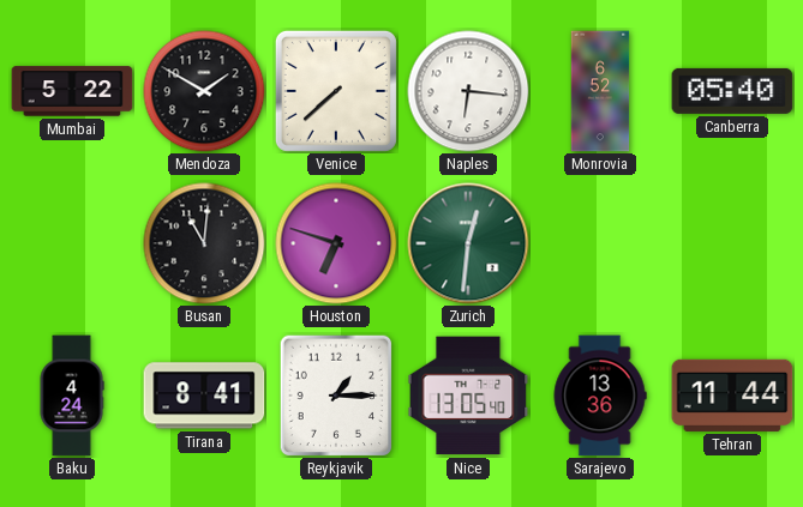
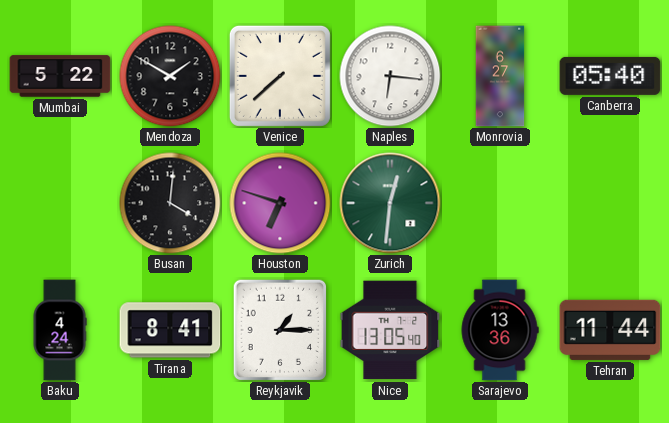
Monrovia: 6:52 -> 6:27
Busan: 11:01 -> 4:01
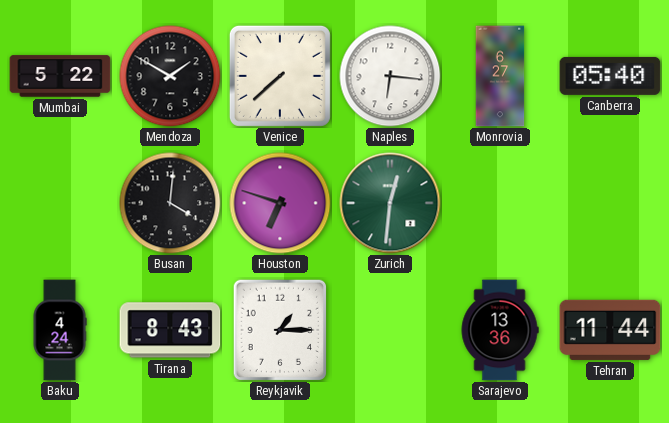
Tirana: 8:41 -> 8:43
Nice: 13:05 -> none
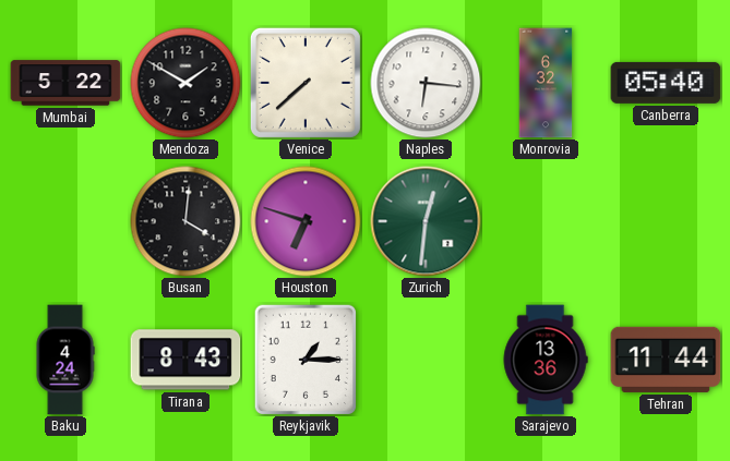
Monrovia: 6:27 -> 6:32
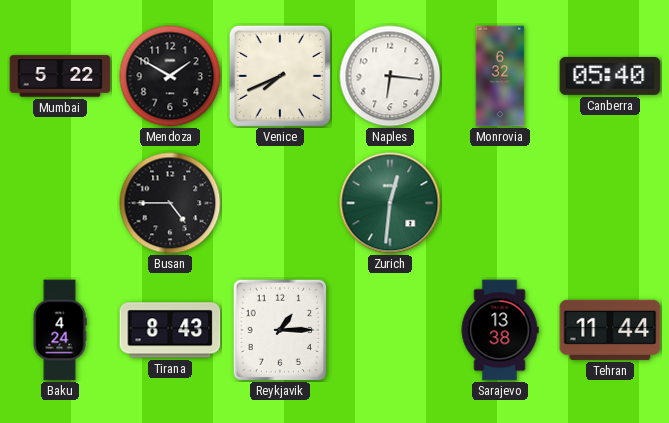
Venice: 7:38 -> 7:41
Busan: 4:01 -> 4:45
Houston: 6:48 -> none
Sarajevo: 13:36 -> 13:38
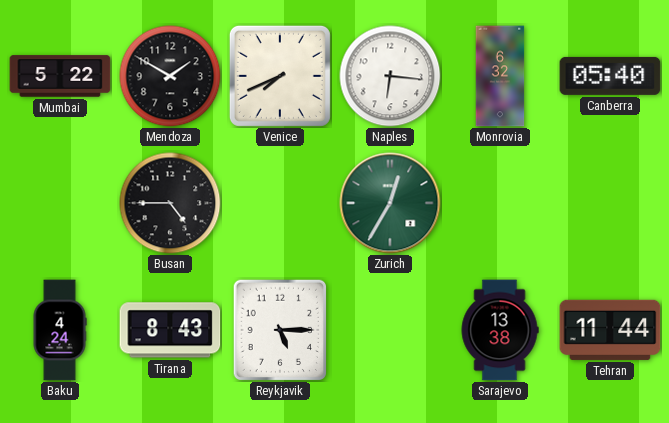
Zurich: 12:31 -> 12:35
Reykjavik: 1:15 -> 5:15
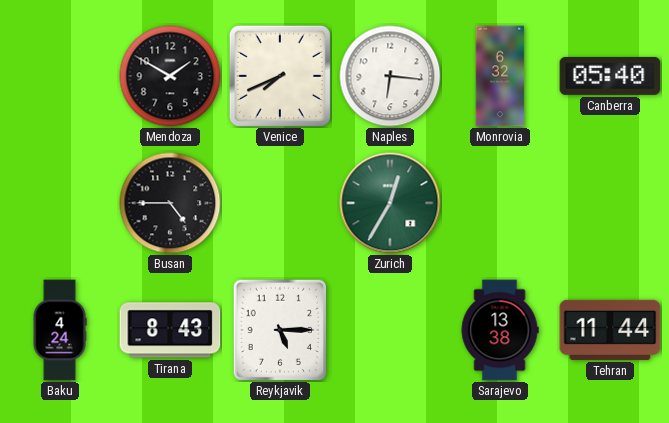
Mumbai: 5:22 -> none
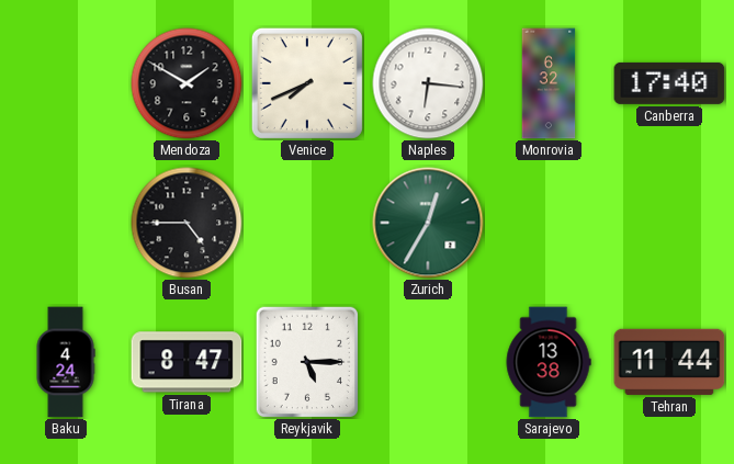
Canberra: 05:40 -> 17:40
Tirana: 8:43 -> 8:47
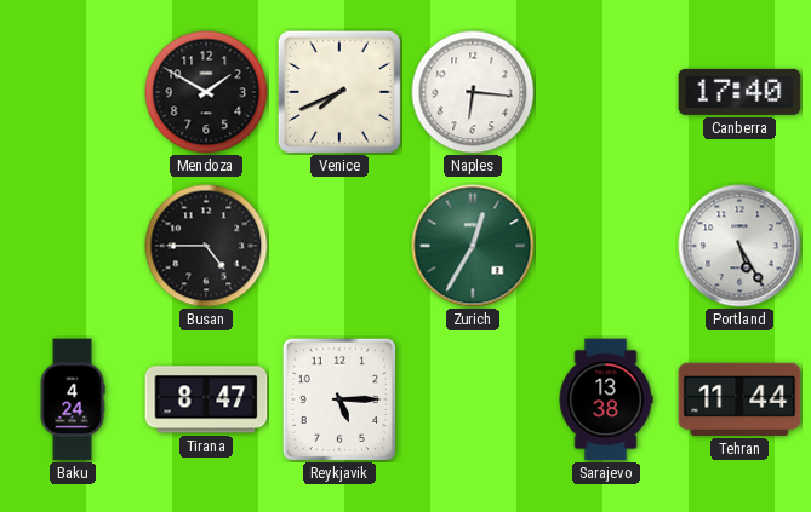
Monrovia: 6:32 -> none
Portland: none -> 5:25
